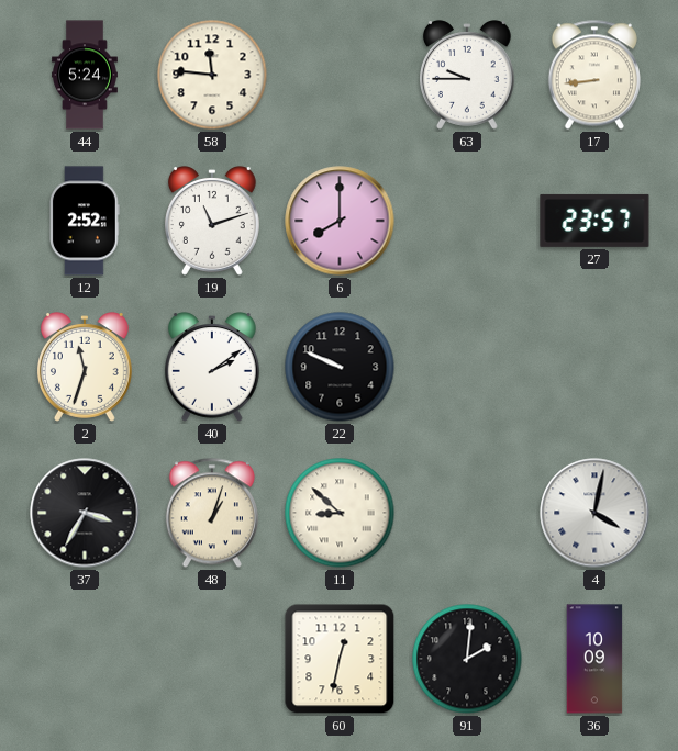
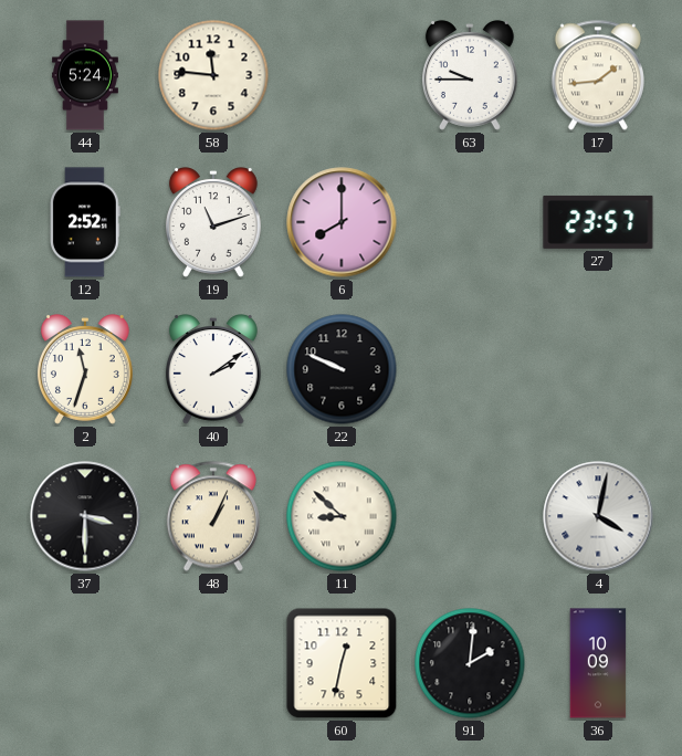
17: 8:44 -> 1:44
37: 3:35 -> 3:30
48: 1:03 -> 1:04
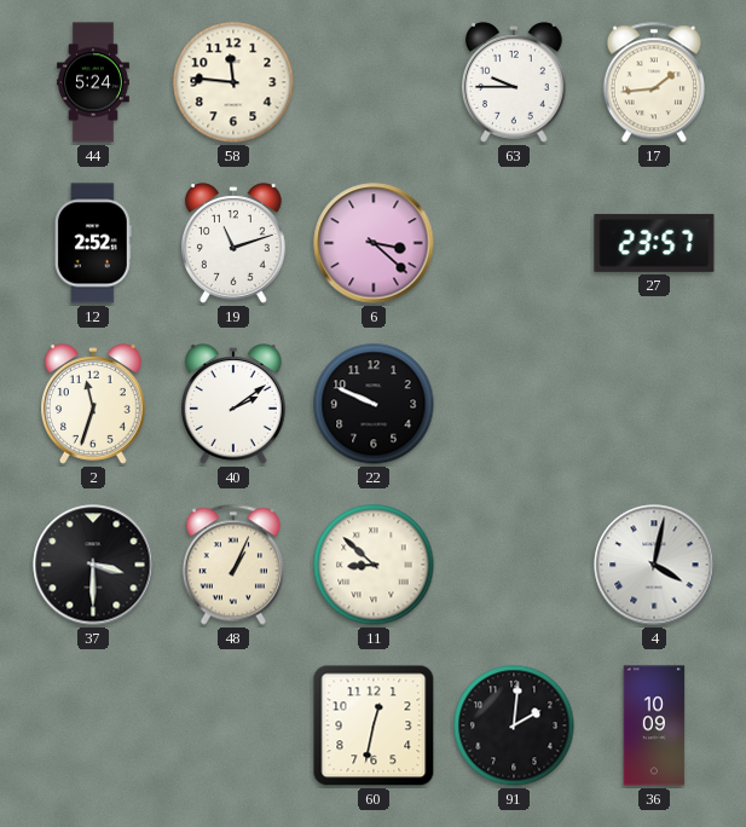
6: 8:00 -> 3:22
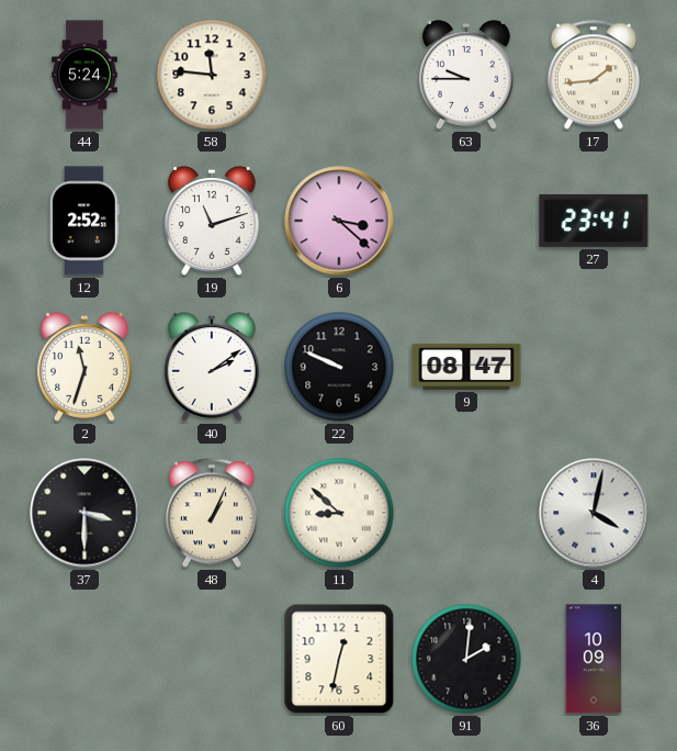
27: 23:57 -> 23:41
9: none -> 08:47
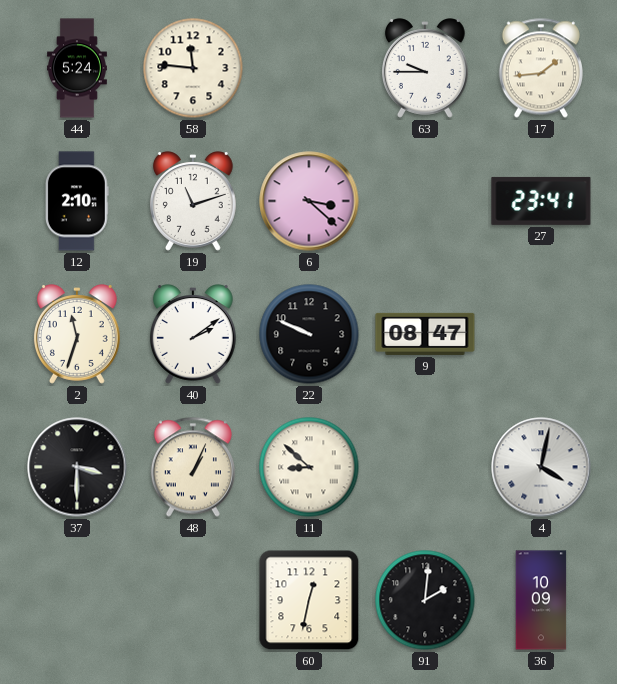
12: 2:52 -> 2:10
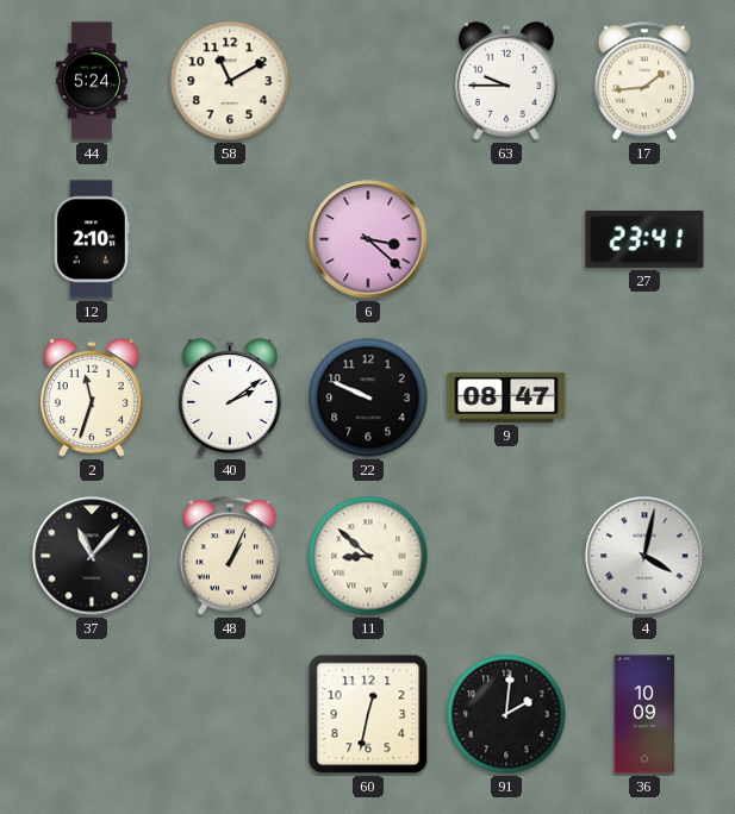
58: 11:46 -> 11:10
19: 11:12 -> none
37: 3:30 -> 11:07
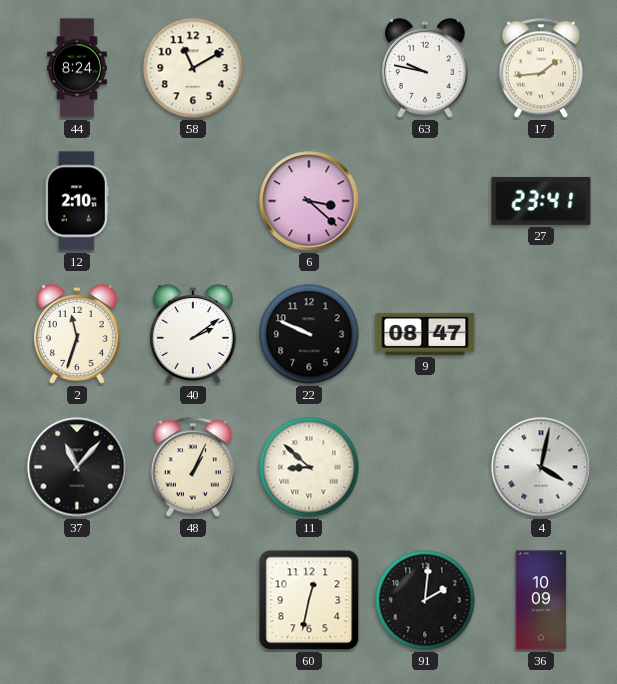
44: 5:24 -> 8:24
63: 9:45 -> 9:47
